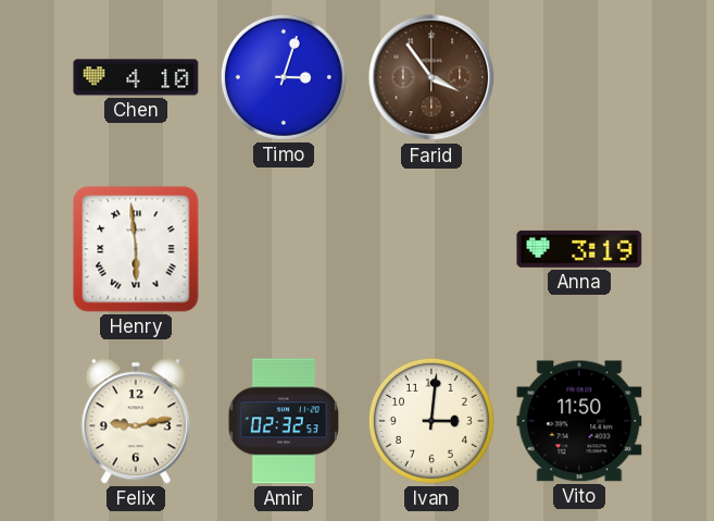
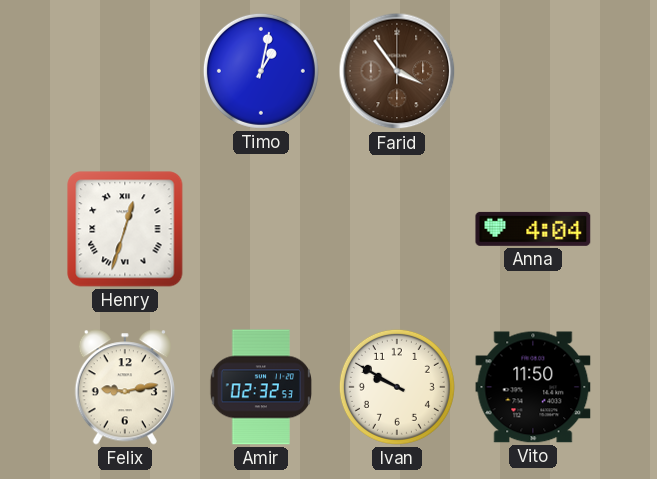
Chen: 4:10 -> none
Timo: 3:03 -> 1:02
Henry: 5:59 -> 12:33
Anna: 3:19 -> 4:04
Ivan: 3:01 -> 9:50
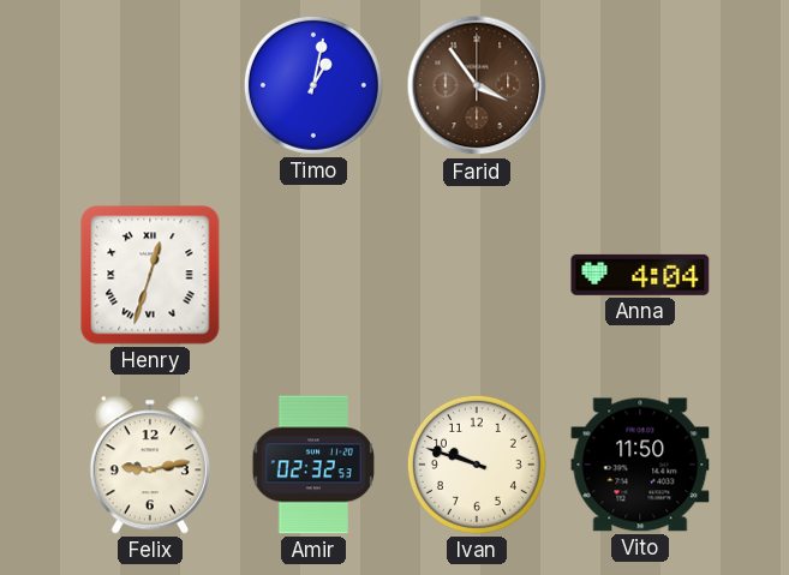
Ivan: 9:50 -> 9:48
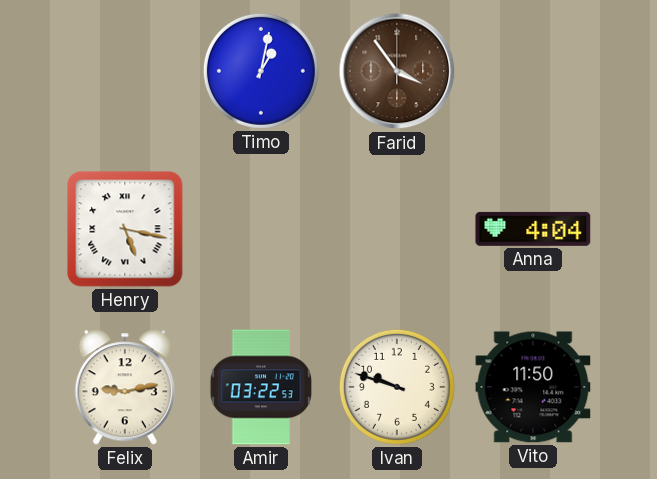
Henry: 12:33 -> 5:17
Amir: 02:32 -> 03:22
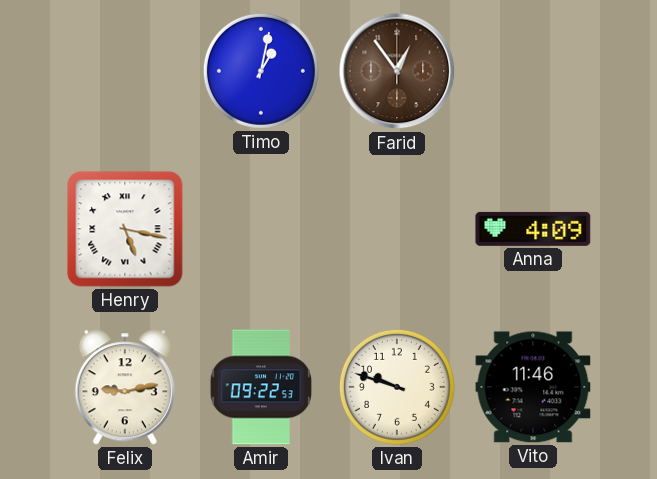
Farid: 3:54 -> 12:54
Anna: 4:04 -> 4:09
Amir: 03:22 -> 09:22
Vito: 11:50 -> 11:46
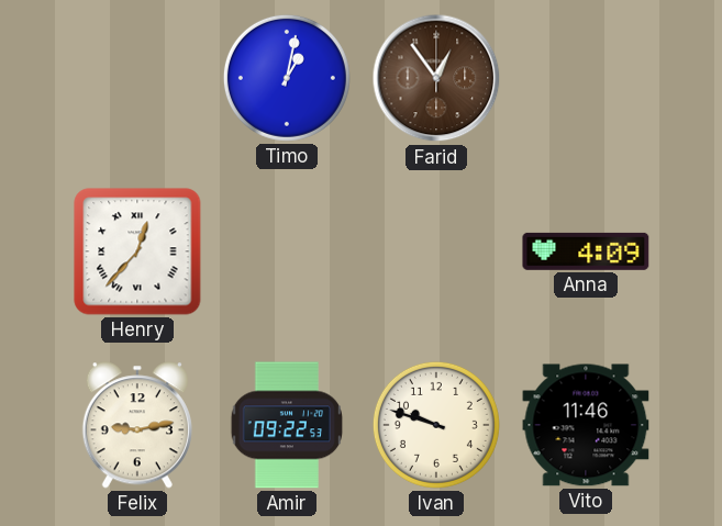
Henry: 5:17 -> 12:37
